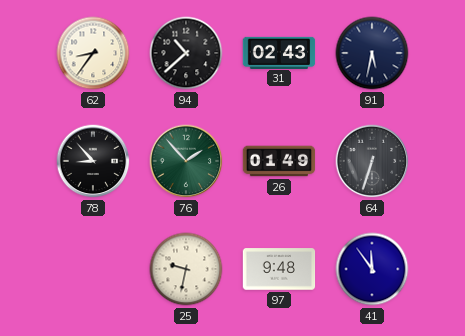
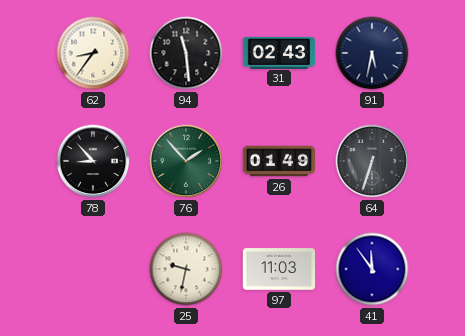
94: 10:38 -> 11:29
97: 9:48 -> 11:03
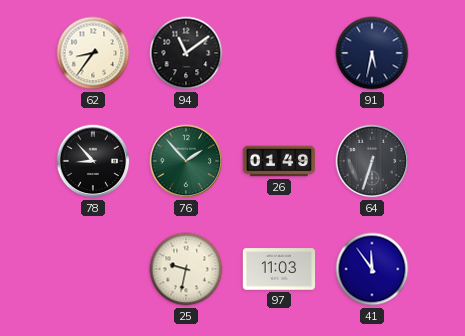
94: 11:29 -> 11:09
31: 02:43 -> none
